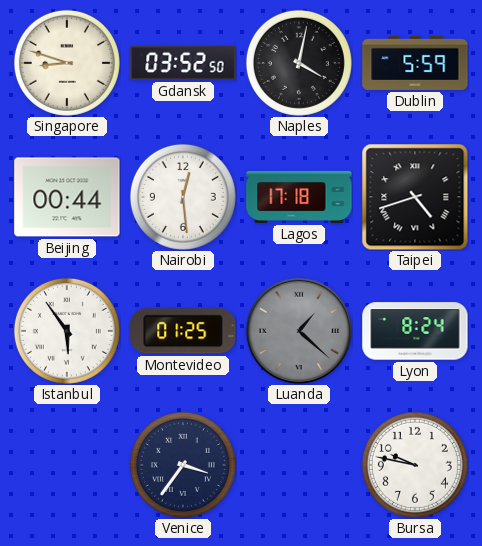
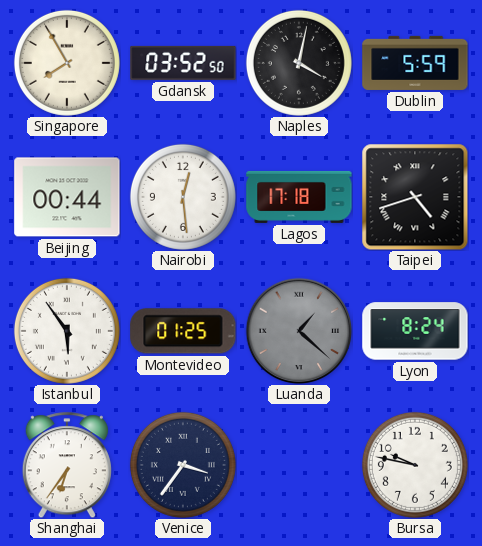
Singapore: 8:48 -> 7:55
Shanghai: none -> 6:36
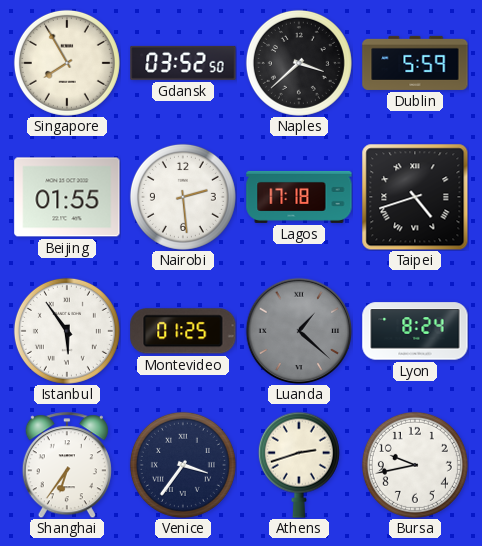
Naples: 4:02 -> 3:38
Beijing: 00:44 -> 01:55
Nairobi: 12:29 -> 2:29
Athens: none -> 2:42
Bursa: 9:47 -> 9:43
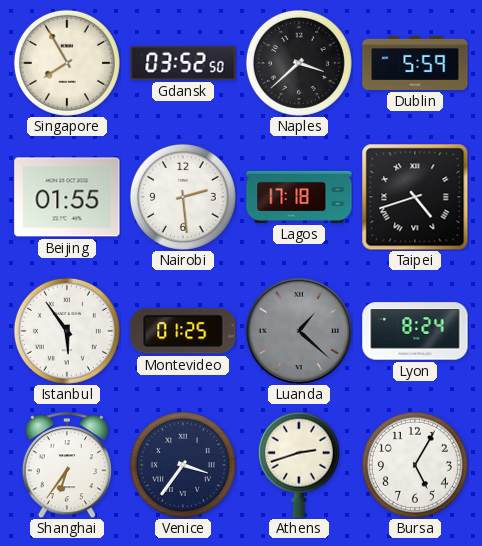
Bursa: 9:43 -> 5:05
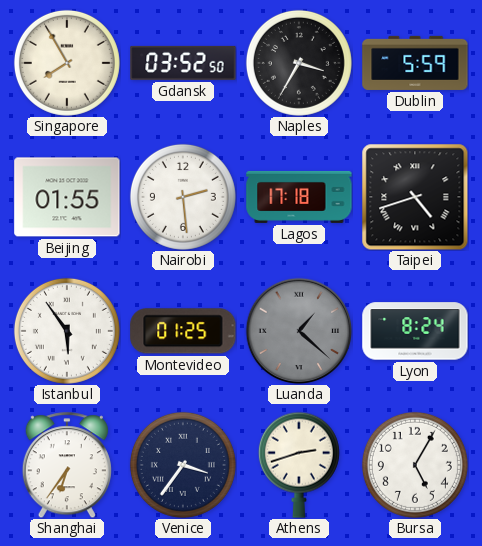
Naples: 3:38 -> 3:35
